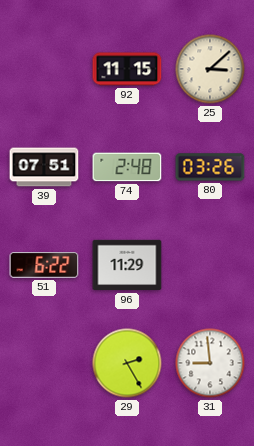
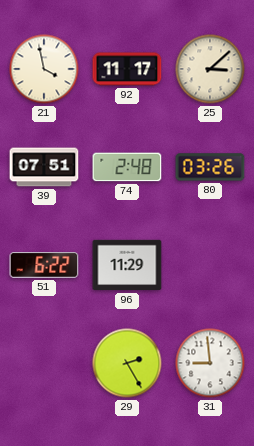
21: none -> 3:58
92: 11:15 -> 11:17
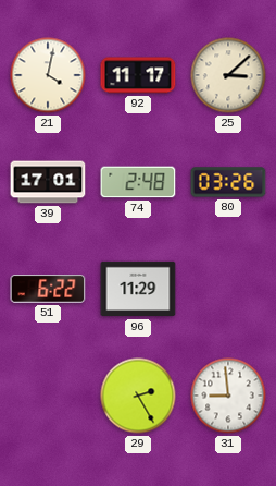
21: 3:58 -> 4:02
39: 07:51 -> 17:01
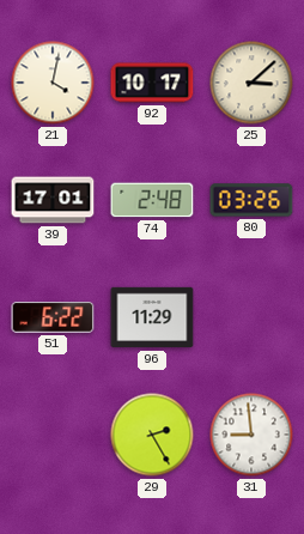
92: 11:17 -> 10:17
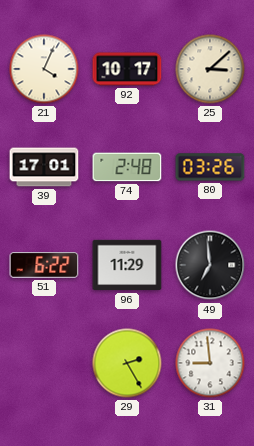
21: 4:02 -> 4:04
49: none -> 6:59
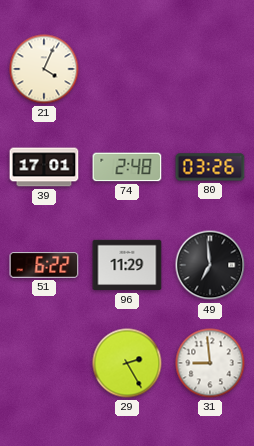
92: 10:17 -> none
25: 3:08 -> none
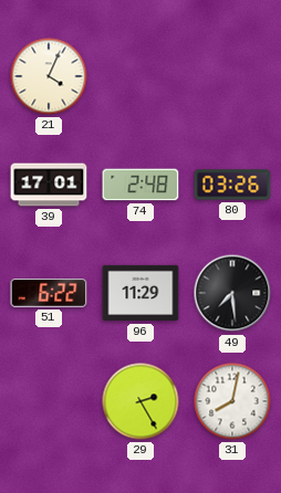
49: 6:59 -> 7:29
31: 8:59 -> 8:02
